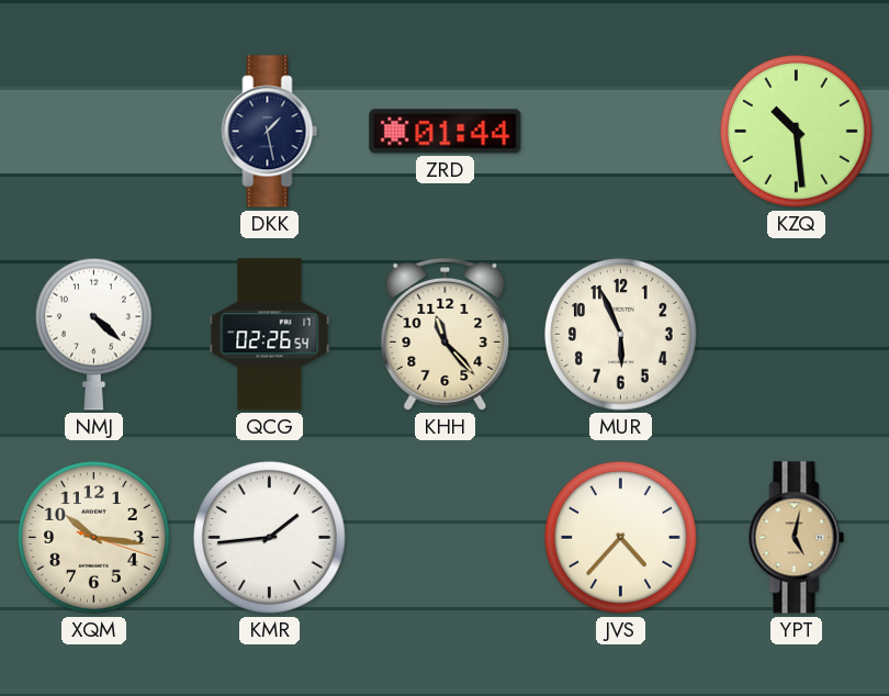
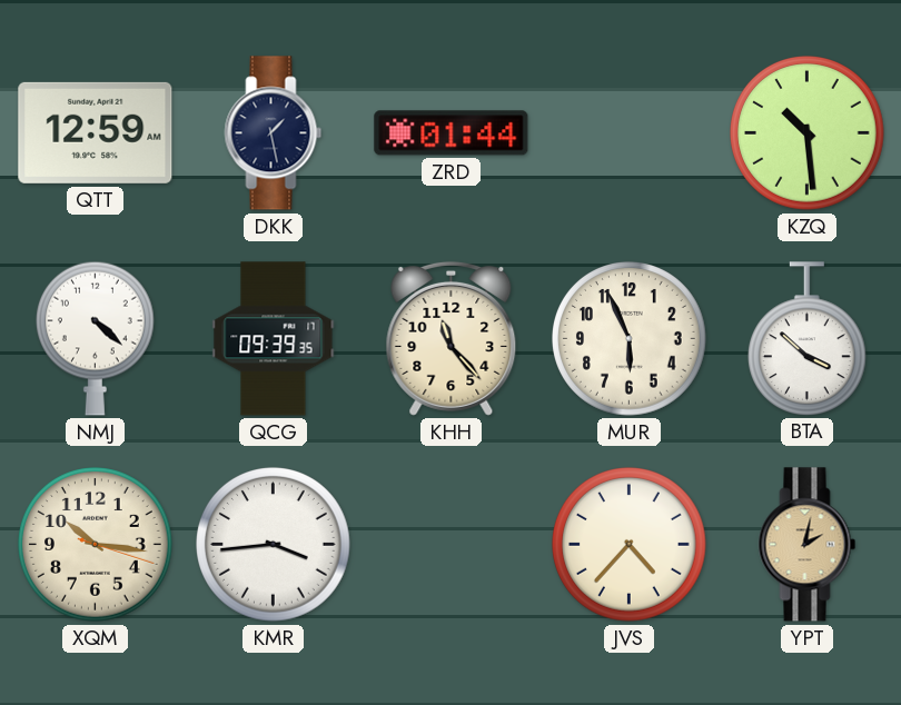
QTT: none -> 12:59
QCG: 02:26 -> 09:39
BTA: none -> 3:52
KMR: 1:44 -> 3:44
YPT: 5:02 -> 2:02
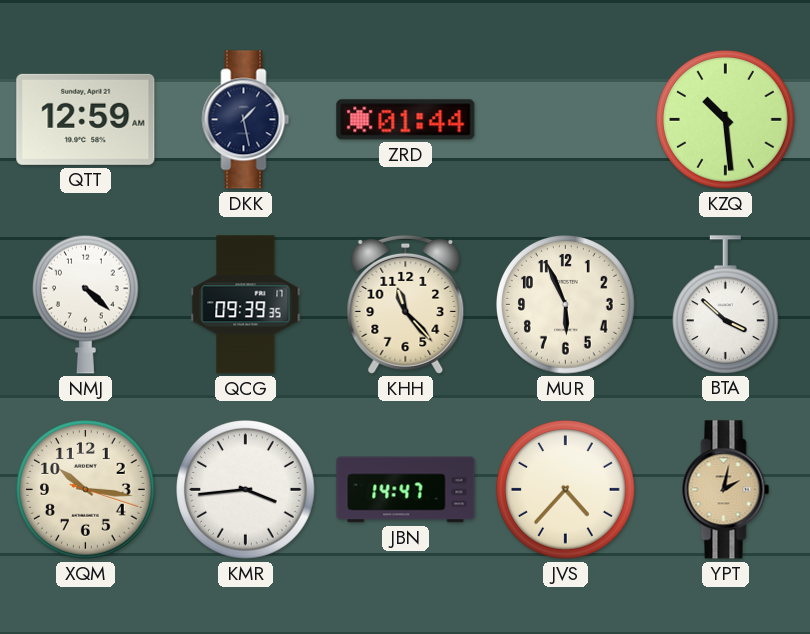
JBN: none -> 14:47
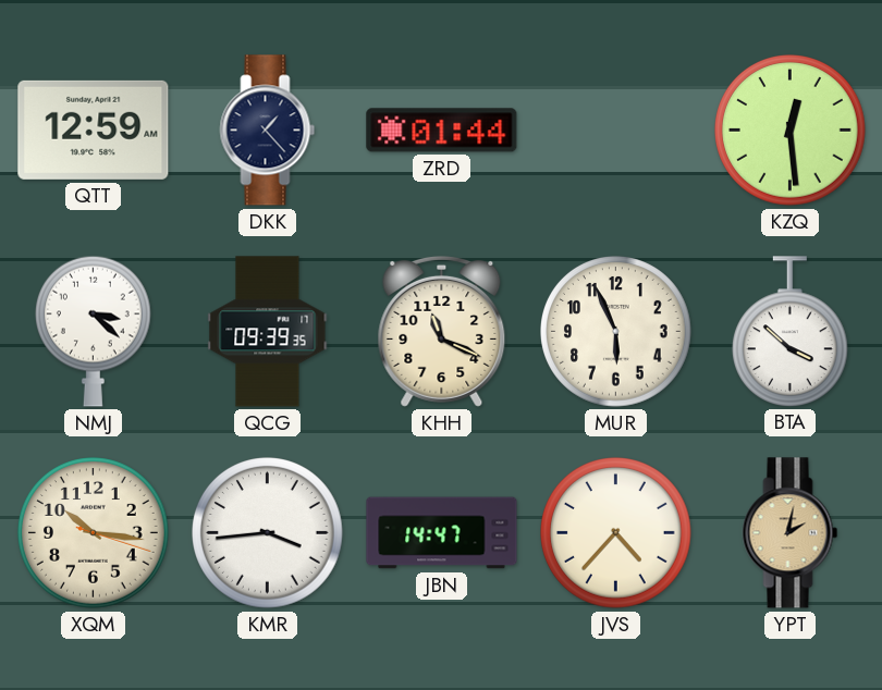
DKK: 1:28 -> 1:23
KZQ: 10:29 -> 12:29
NMJ: 4:22 -> 3:22
KHH: 11:23 -> 11:19
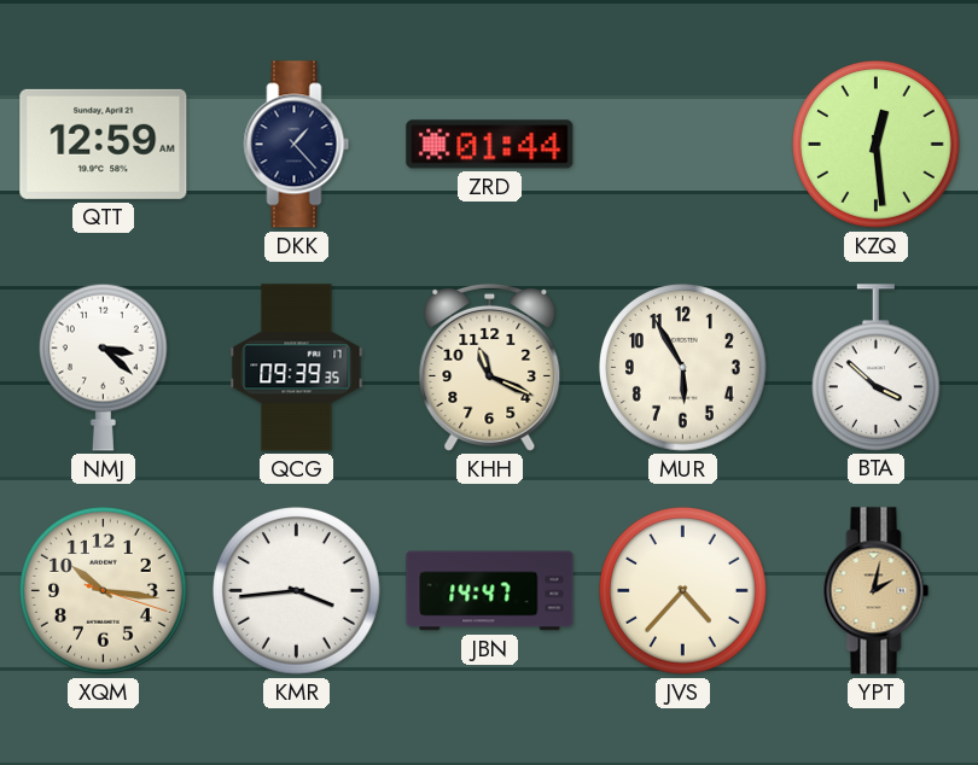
MUR: 5:56 -> 5:55
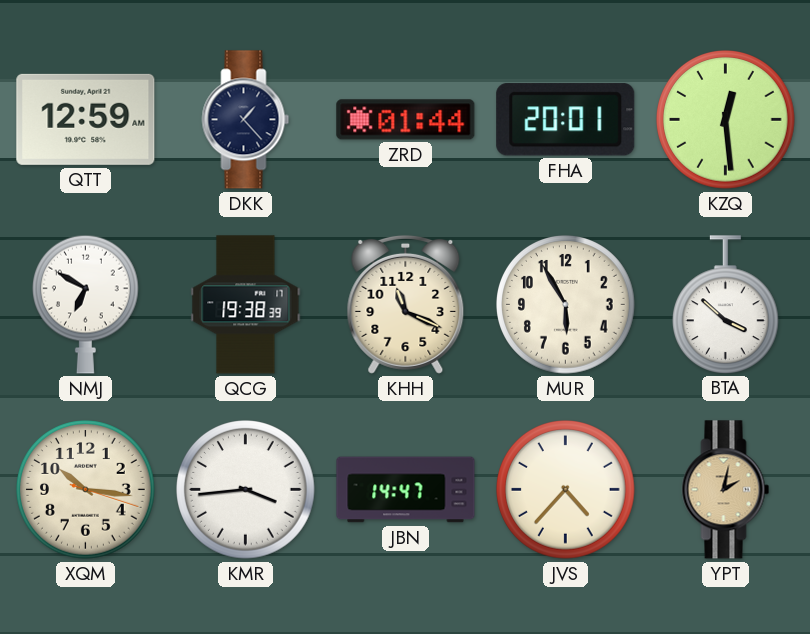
FHA: none -> 20:01
NMJ: 3:22 -> 6:50
QCG: 09:39 -> 19:38
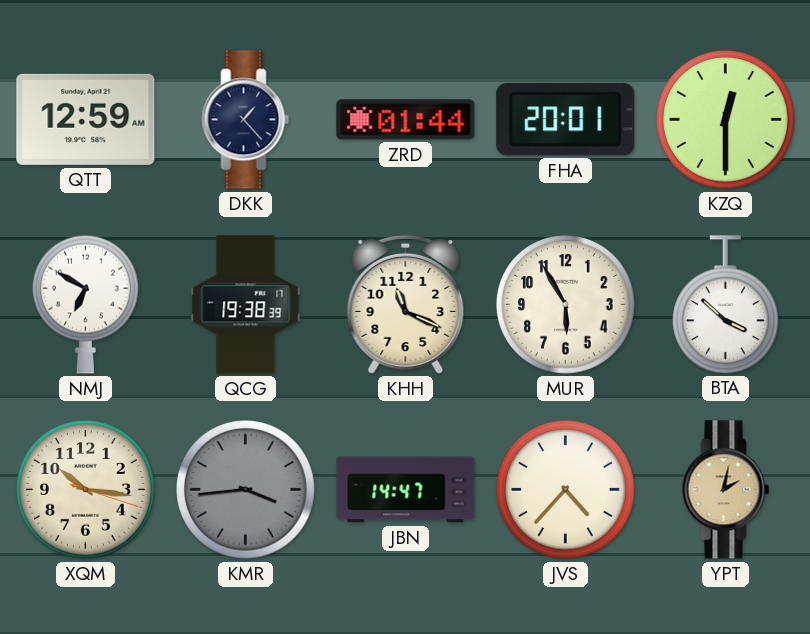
KZQ: 12:29 -> 12:30
KMR dial: white -> grey
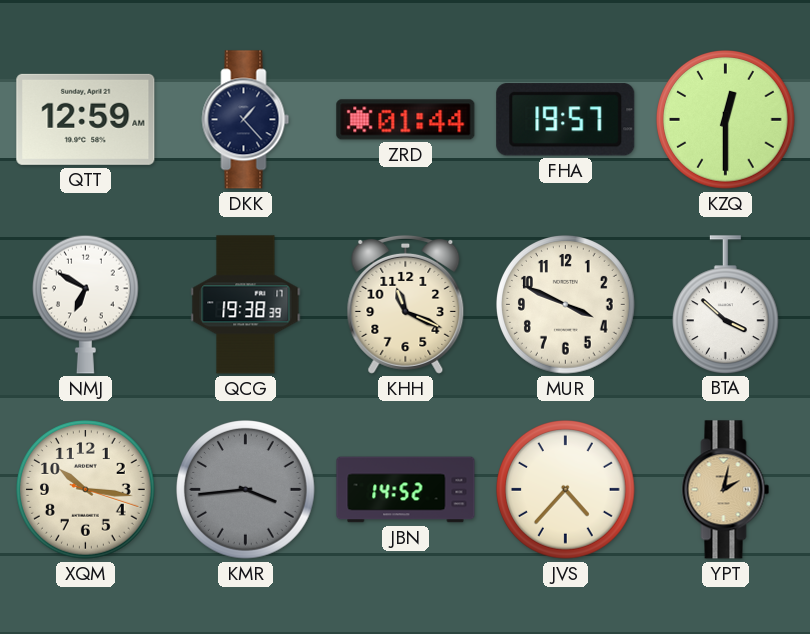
FHA: 20:01 -> 19:57
MUR: 5:55 -> 3:49
JBN: 14:47 -> 14:52
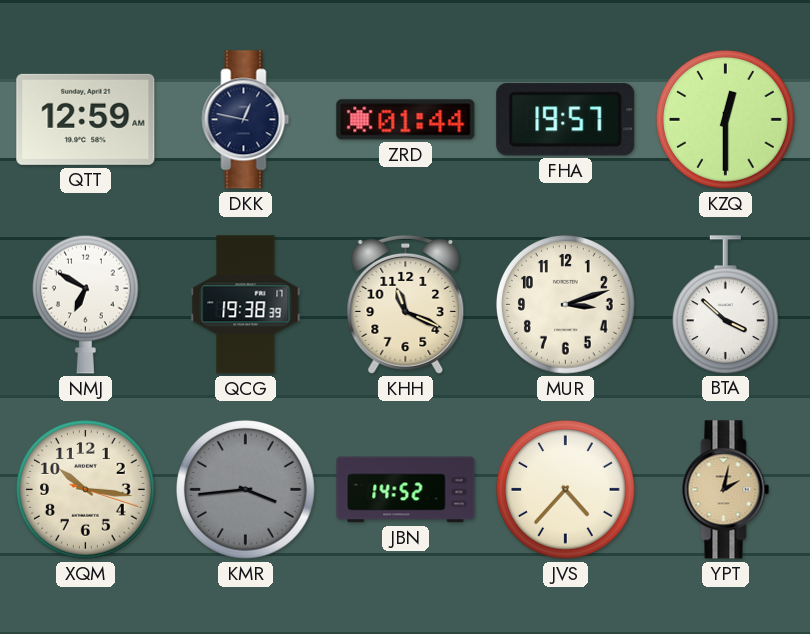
DKK: 1:23 -> 12:47
MUR: 3:49 -> 3:12
